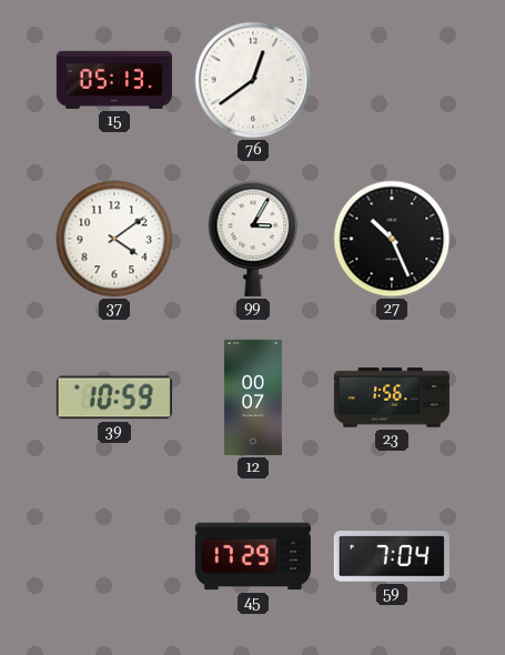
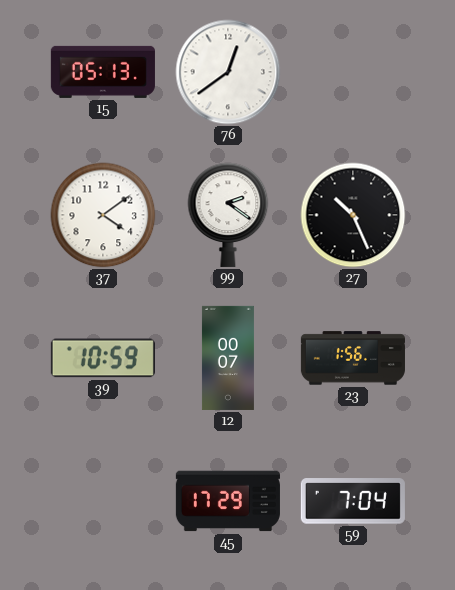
99: 3:05 -> 2:21
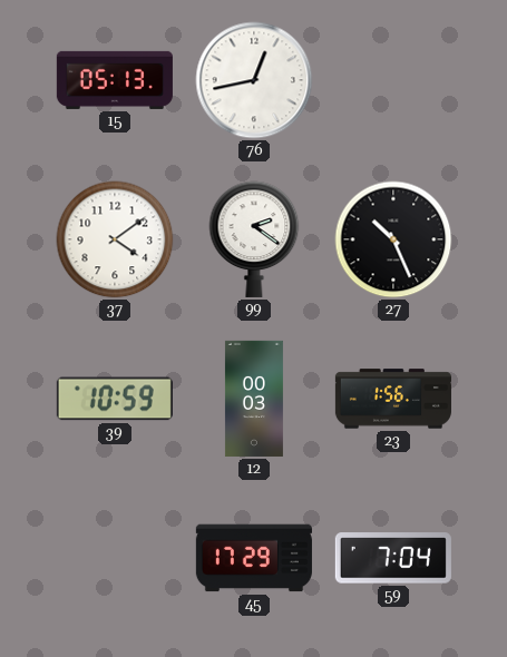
76: 12:39 -> 12:43
12: 00:07 -> 00:03
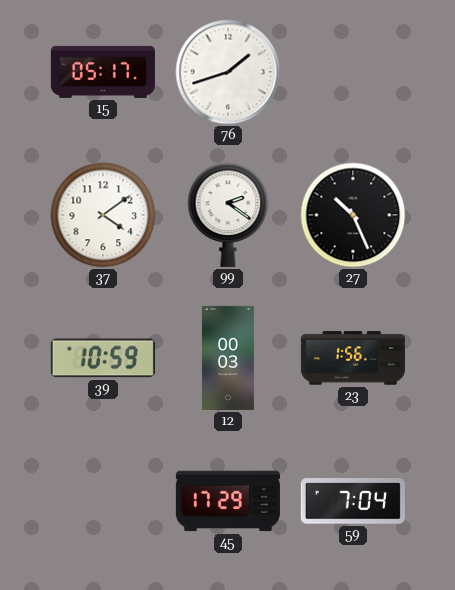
15: 05:13 -> 05:17
76: 12:43 -> 1:42
